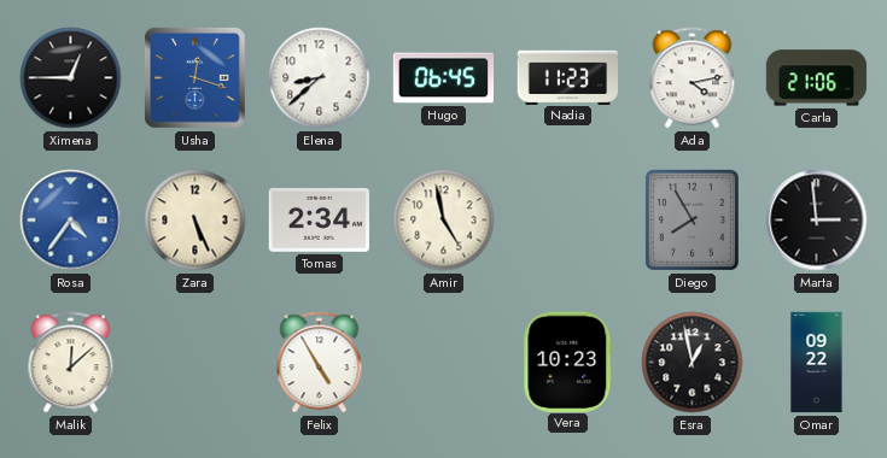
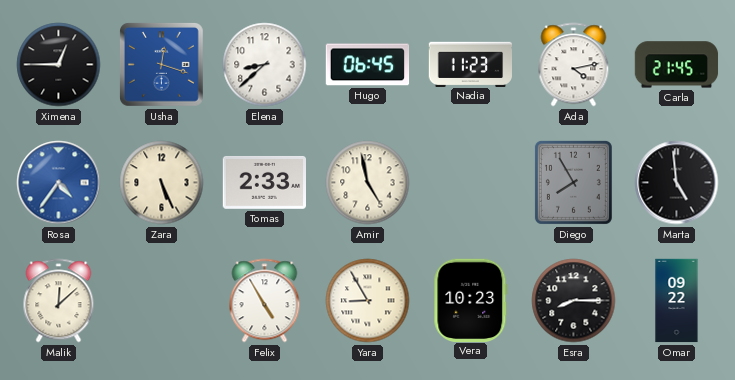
Carla: 21:06 -> 21:45
Tomas: 2:34 -> 2:33
Marta: 2:59 -> 4:59
Yara: none -> 8:55
Esra: 12:58 -> 8:15
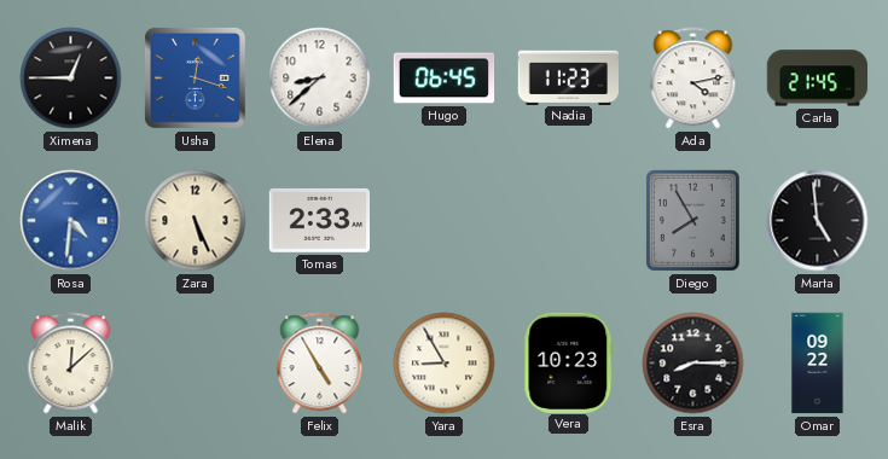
Rosa: 4:36 -> 4:31
Amir: 4:58 -> none
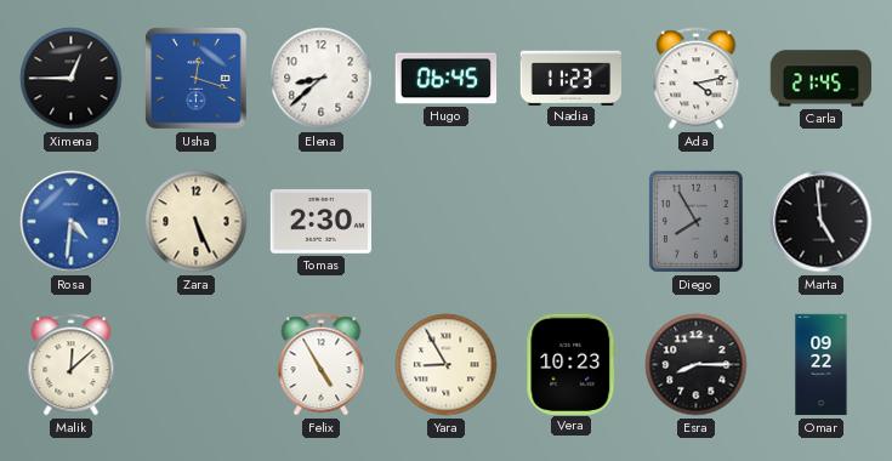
Tomas: 2:33 -> 2:30
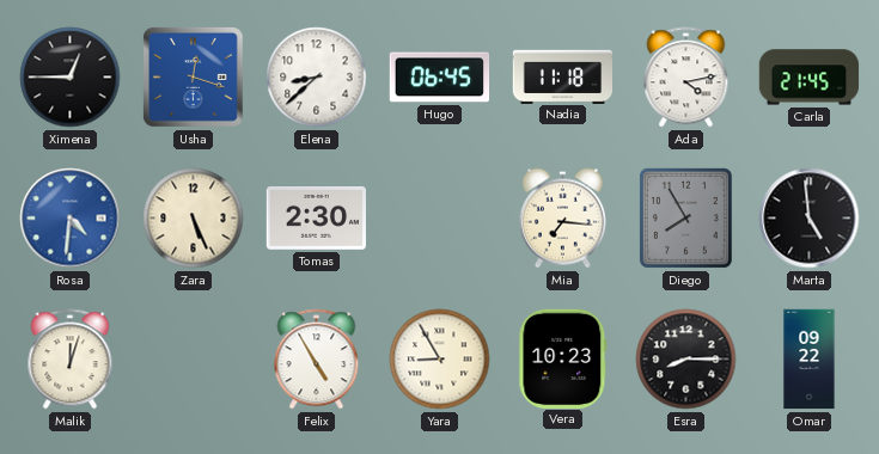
Nadia: 11:23 -> 11:18
Mia: none -> 7:16
Malik: 12:08 -> 12:03
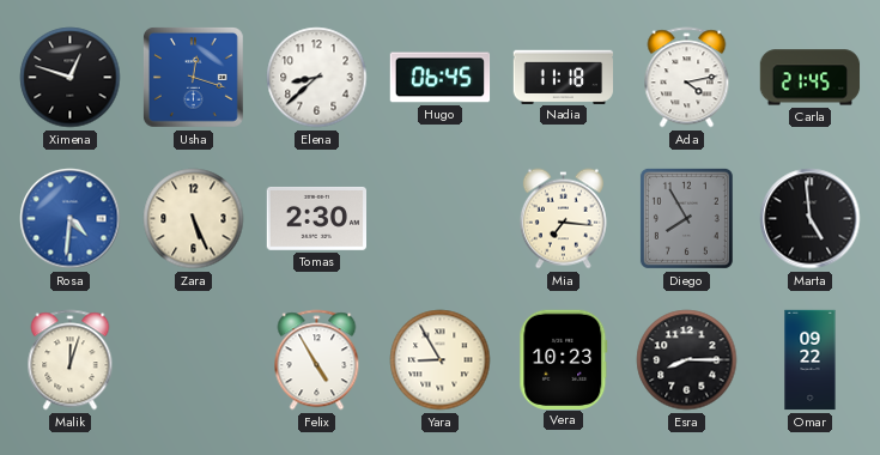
Ximena: 12:45 -> 12:48
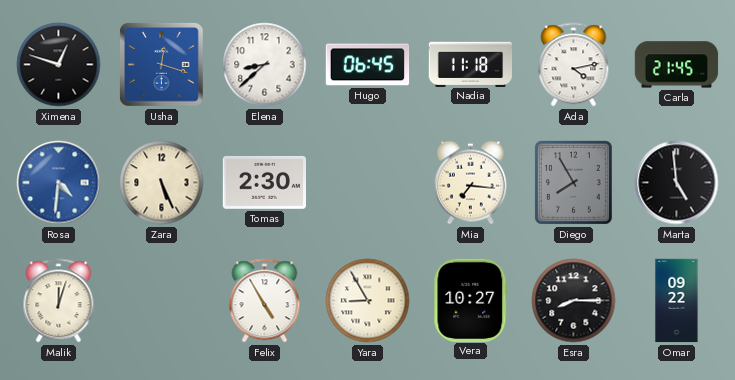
Vera: 10:23 -> 10:27
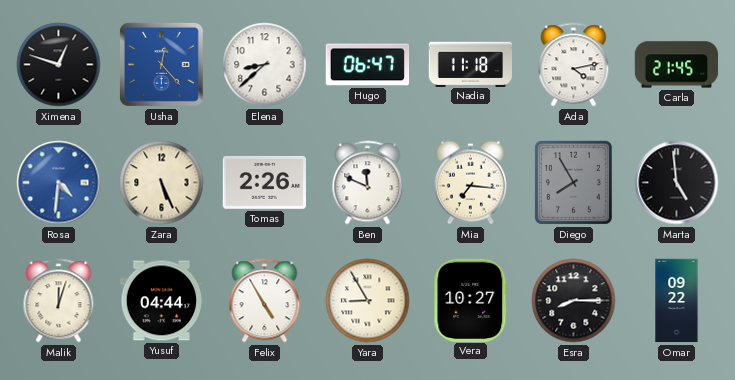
Usha: 12:18 -> 12:23
Hugo: 06:45 -> 06:47
Tomas: 2:30 -> 2:26
Ben: none -> 11:49
Yusuf: none -> 04:44
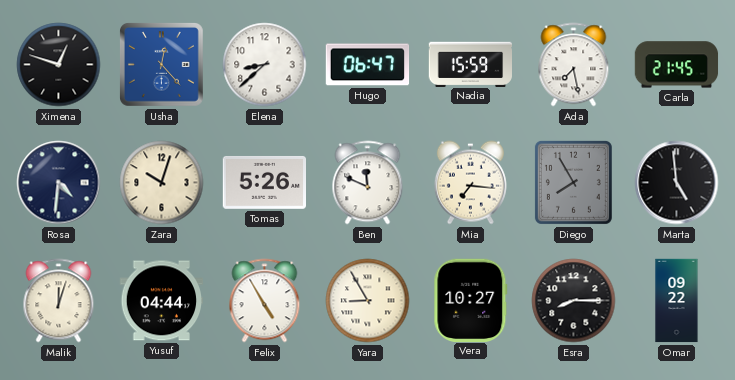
Nadia: 11:18 -> 15:59
Ada: 4:13 -> 7:28
Rosa dial: blue -> navy
Zara: 5:26 -> 10:03
Tomas: 2:26 -> 5:26
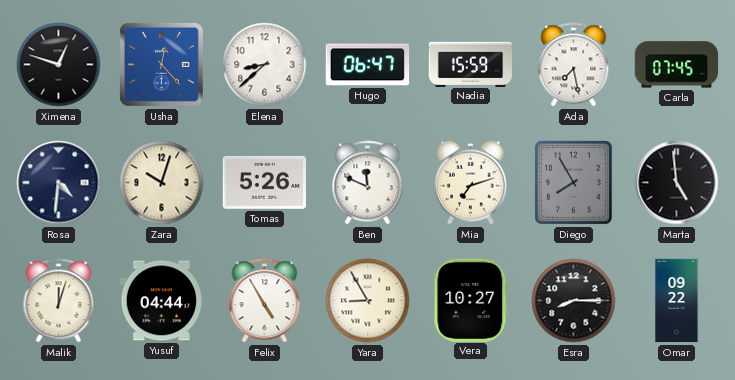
Carla: 21:45 -> 07:45
Mia: 7:16 -> 7:12
